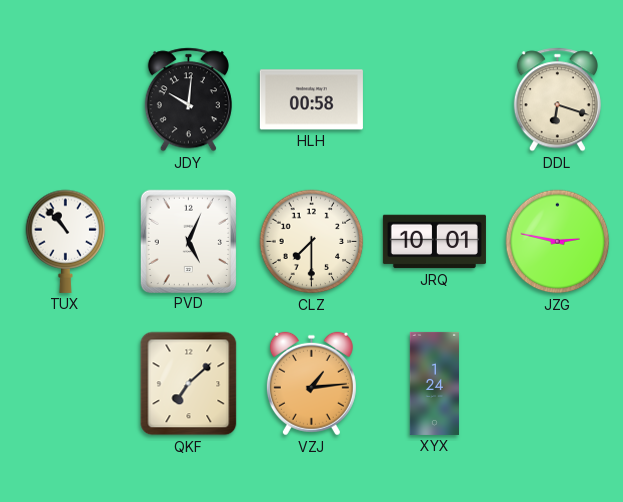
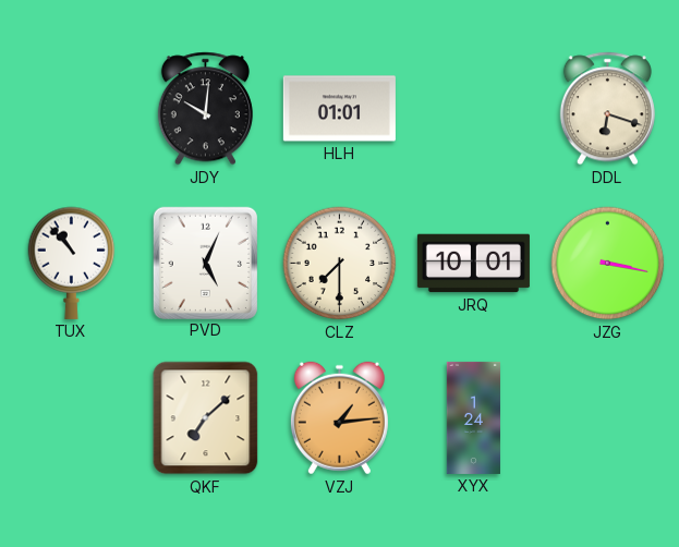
HLH: 00:58 -> 01:01
JZG: 2:47 -> 3:17
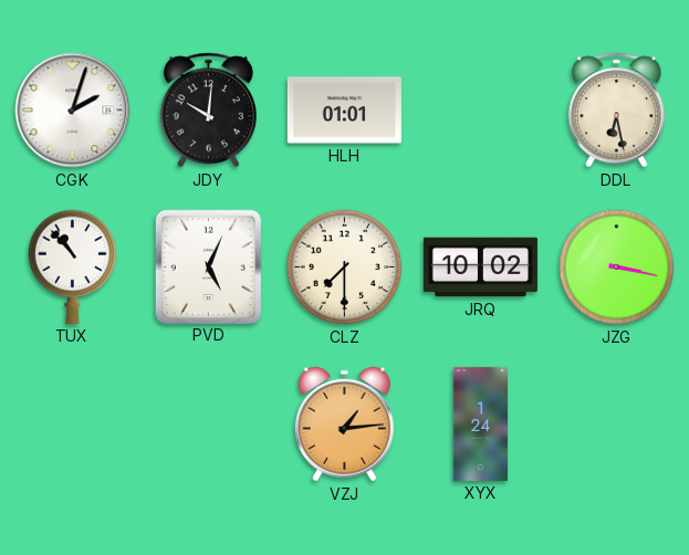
CGK: none -> 2:03
DDL: 6:18 -> 6:28
JRQ: 10:01 -> 10:02
QKF: 7:08 -> none
